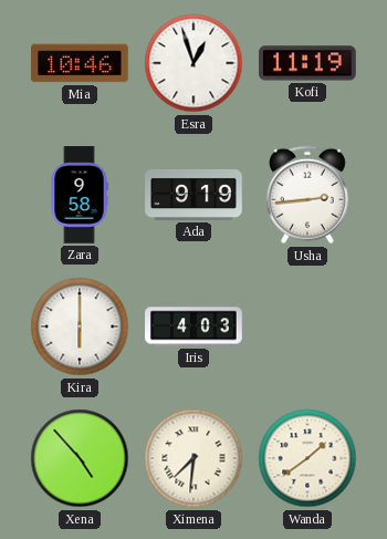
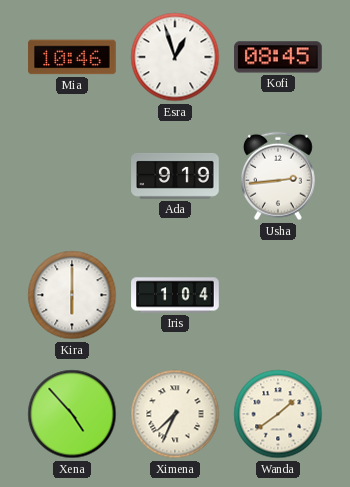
Kofi: 11:19 -> 08:45
Zara: 9:58 -> none
Iris: 4:03 -> 1:04
Ximena: 7:31 -> 7:34
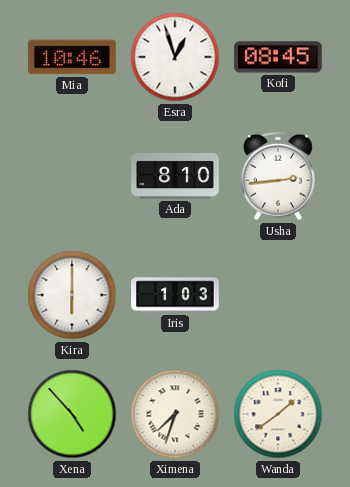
Ada: 9:19 -> 8:10
Iris: 1:04 -> 1:03
Ximena: 7:34 -> 7:33
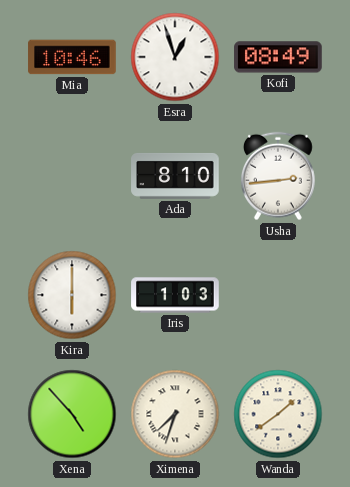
Kofi: 08:45 -> 08:49
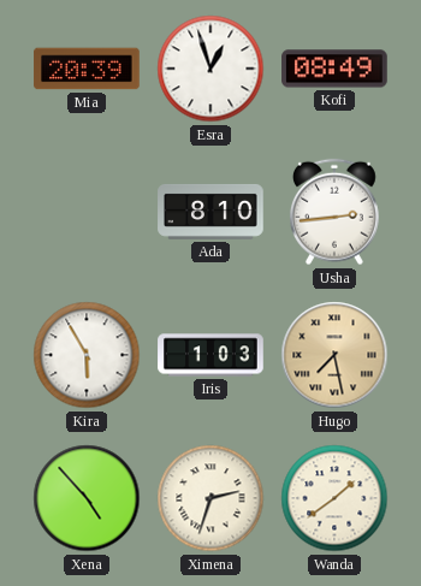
Mia: 10:46 -> 20:39
Kira: 6:00 -> 5:55
Hugo: none -> 7:28
Ximena: 7:33 -> 2:33
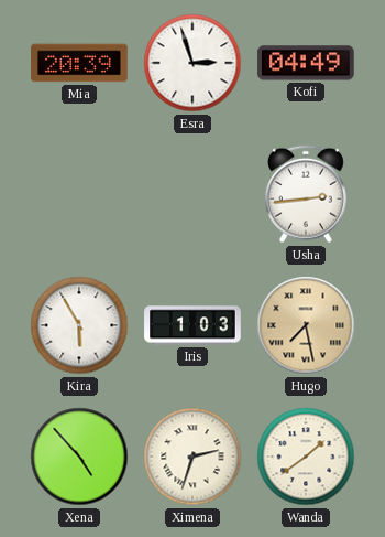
Esra: 12:57 -> 2:57
Kofi: 08:49 -> 04:49
Ada: 8:10 -> none
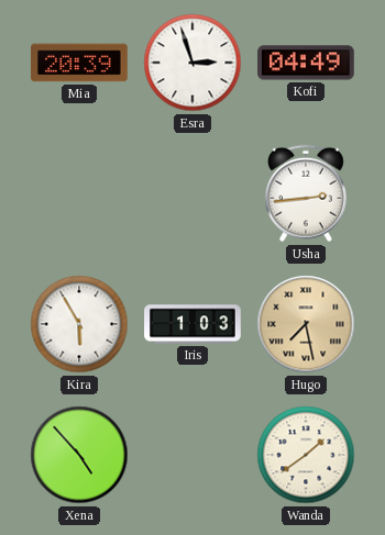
Ximena: 2:33 -> none
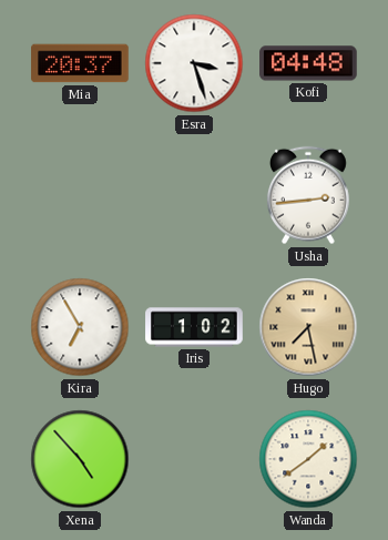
Mia: 20:39 -> 20:37
Esra: 2:57 -> 3:27
Kofi: 04:49 -> 04:48
Kira: 5:55 -> 6:55
Iris: 1:03 -> 1:02
